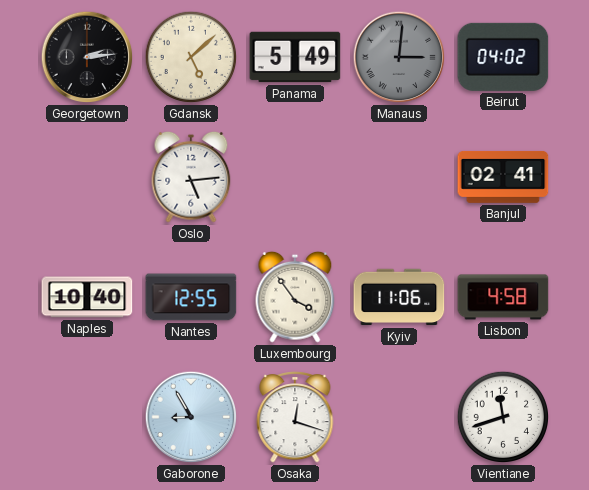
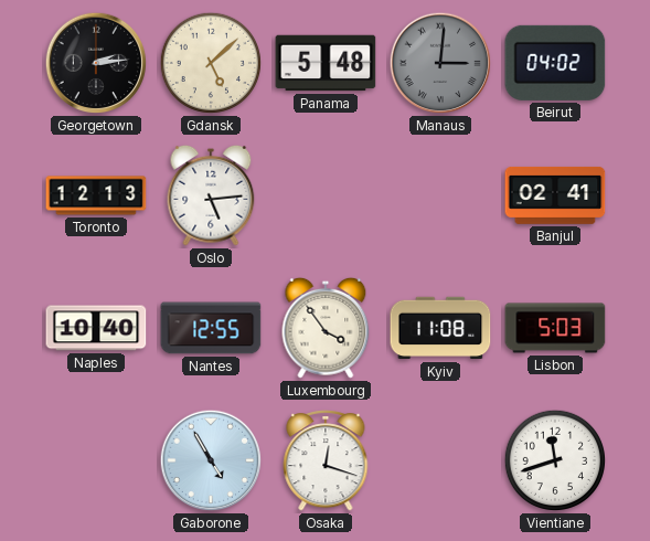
Panama: 5:49 -> 5:48
Toronto: none -> 12:13
Kyiv: 11:06 -> 11:08
Lisbon: 4:58 -> 5:03
Gaborone: 8:55 -> 4:55
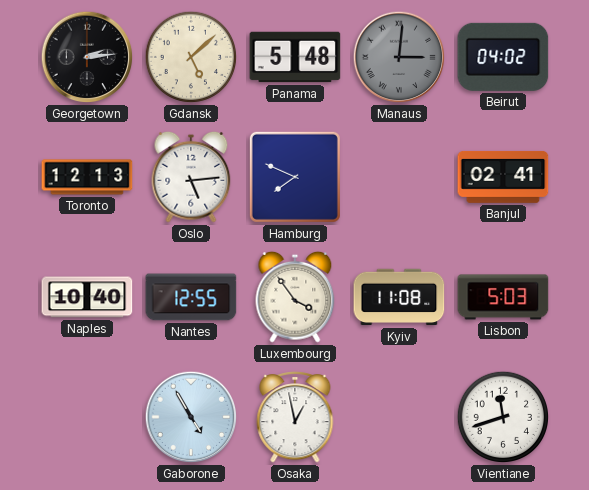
Hamburg: none -> 7:49
Osaka: 12:18 -> 12:58
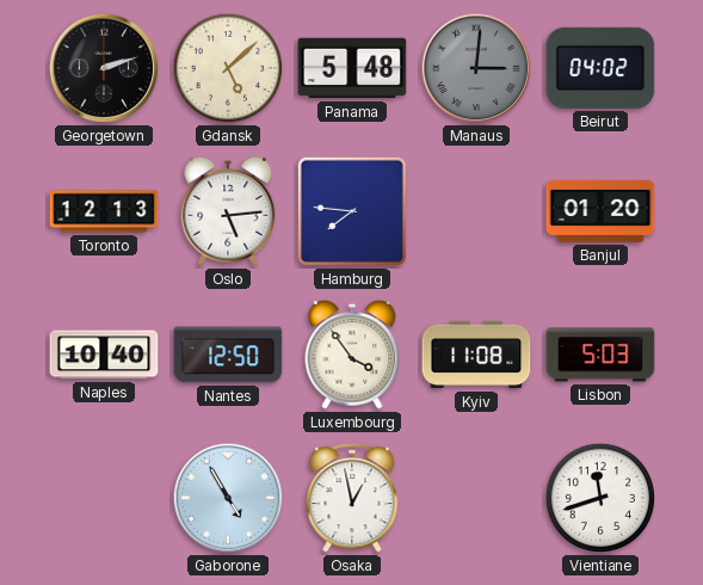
Georgetown: 2:14 -> 2:12
Hamburg: 7:49 -> 7:46
Banjul: 02:41 -> 01:20
Nantes: 12:55 -> 12:50
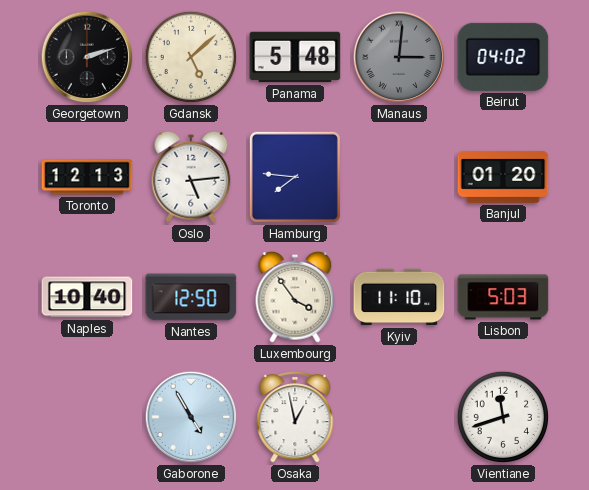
Kyiv: 11:08 -> 11:10
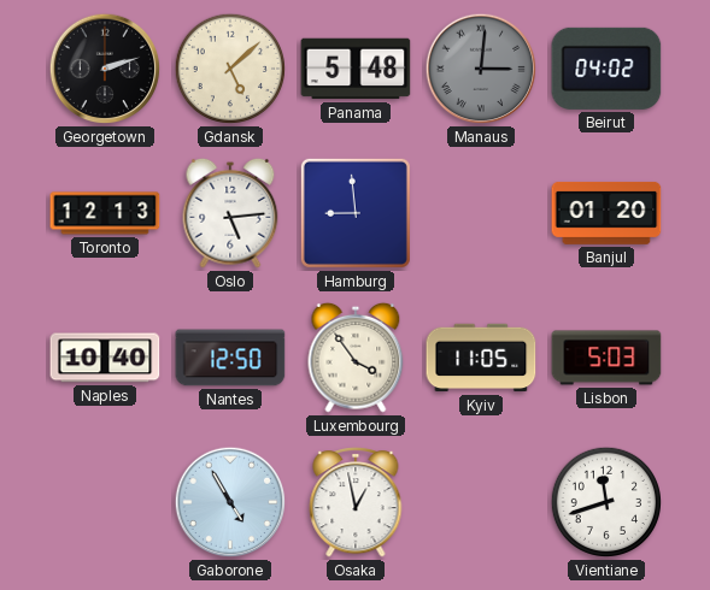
Hamburg: 7:46 -> 8:59
Kyiv: 11:10 -> 11:05
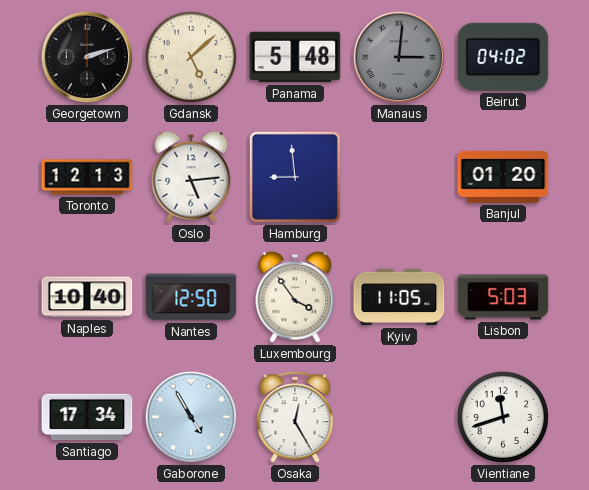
Santiago: none -> 17:34
Osaka: 12:58 -> 12:25
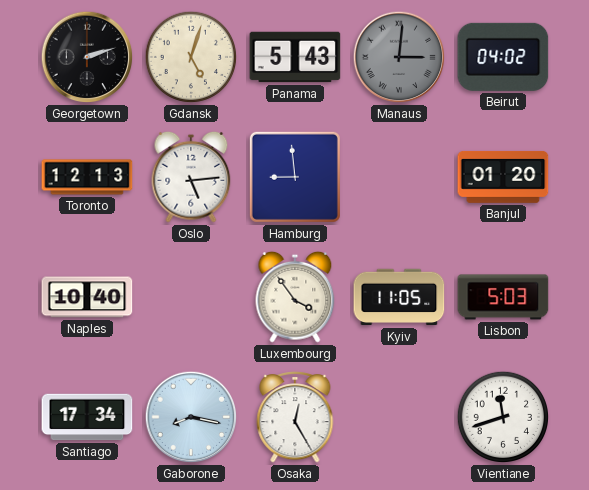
Gdansk: 5:08 -> 5:03
Panama: 5:48 -> 5:43
Nantes: 12:50 -> none
Gaborone: 4:55 -> 8:17
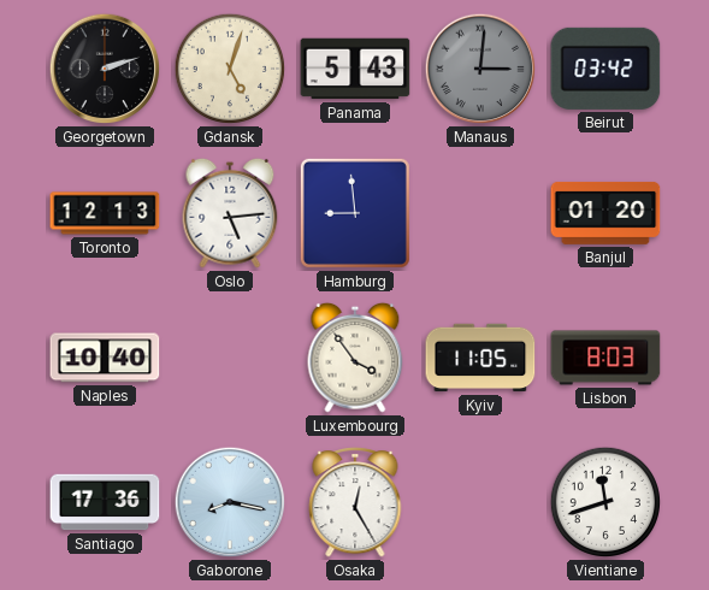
Beirut: 04:02 -> 03:42
Lisbon: 5:03 -> 8:03
Santiago: 17:34 -> 17:36
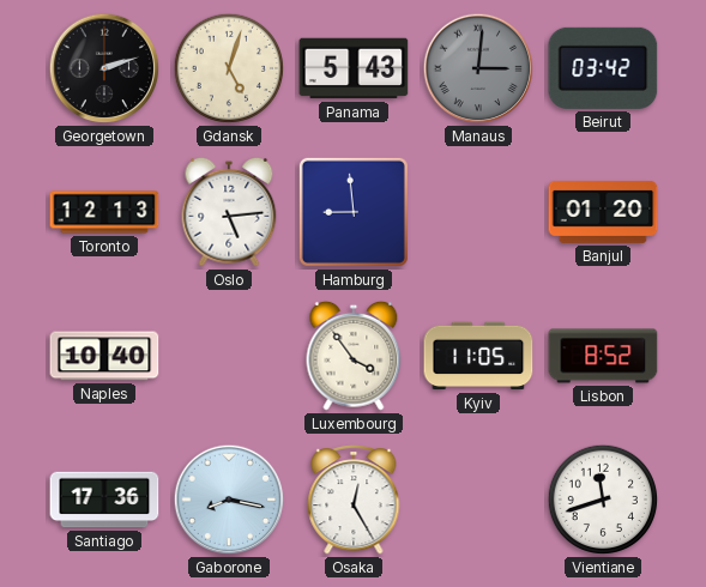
Lisbon: 8:03 -> 8:52
